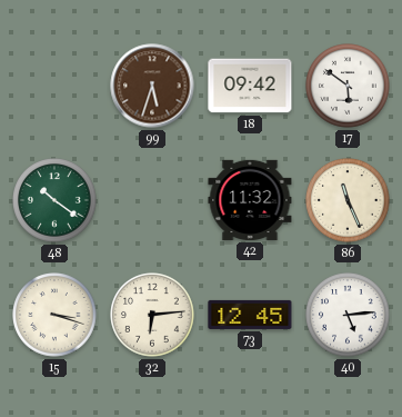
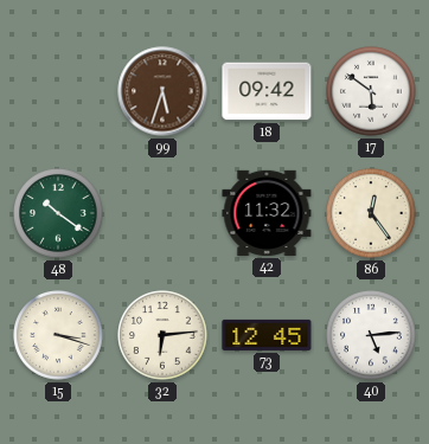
86: 11:26 -> 12:24
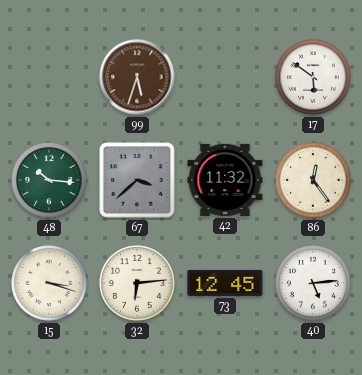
18: 09:42 -> none
48: 10:21 -> 10:16
67: none -> 3:38
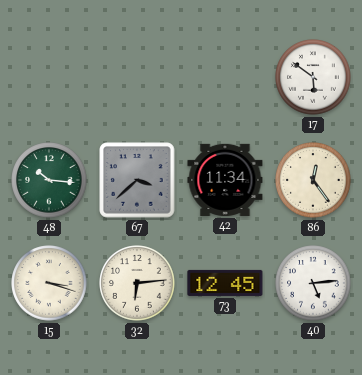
99: 5:33 -> none
42: 11:32 -> 11:34
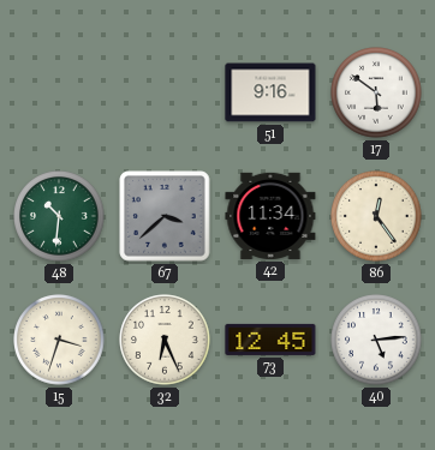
51: none -> 9:16
48: 10:16 -> 10:31
15: 3:18 -> 3:33
32: 6:14 -> 6:26
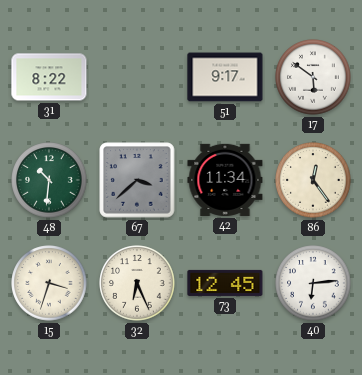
31: none -> 8:22
51: 9:16 -> 9:17
40: 5:14 -> 6:14
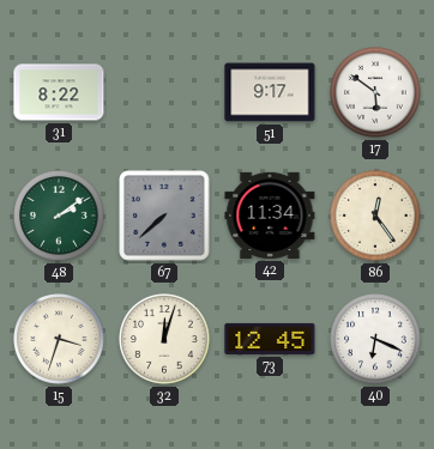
48: 10:31 -> 2:09
67: 3:38 -> 7:38
32: 6:26 -> 12:03
40: 6:14 -> 6:19
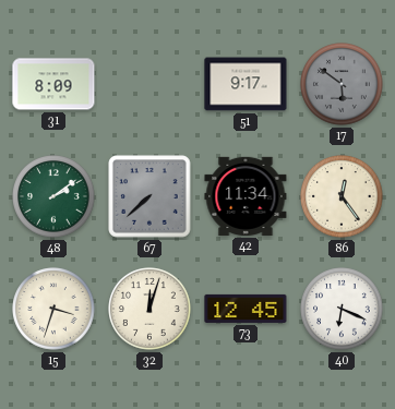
31: 8:22 -> 8:09
17 dial: white -> grey
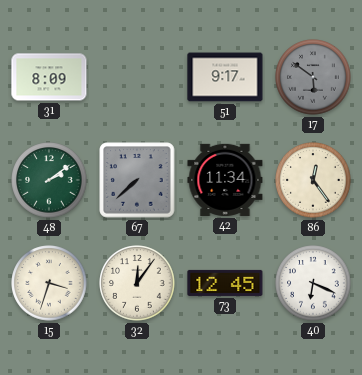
32: 12:03 -> 12:06
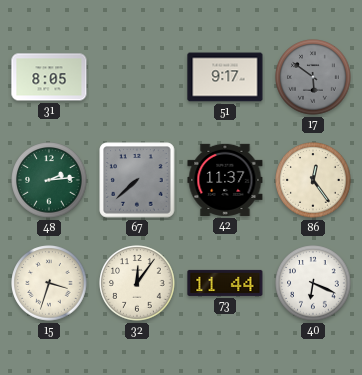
31: 8:09 -> 8:05
48: 2:09 -> 2:14
42: 11:34 -> 11:37
73: 12:45 -> 11:44
